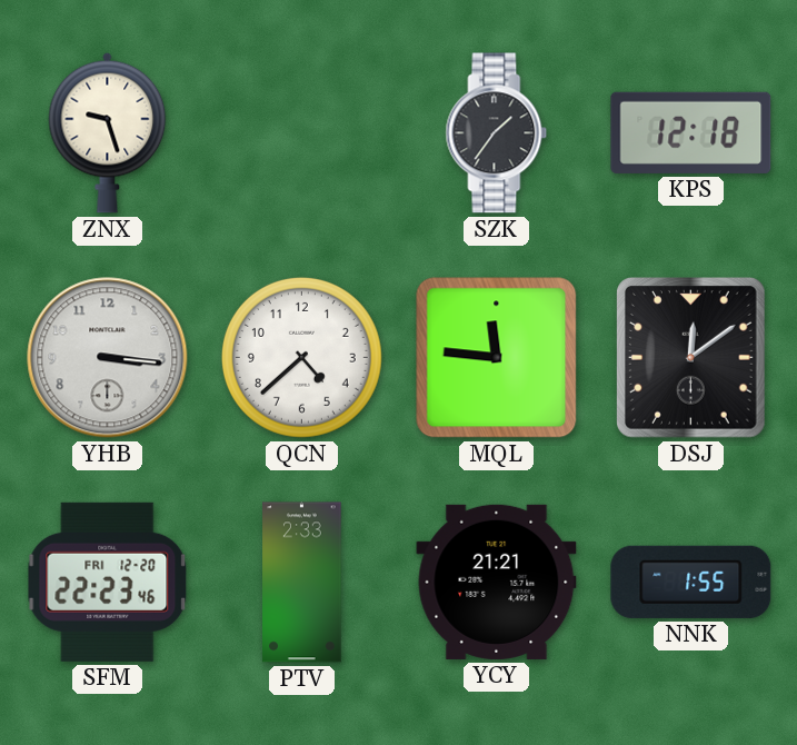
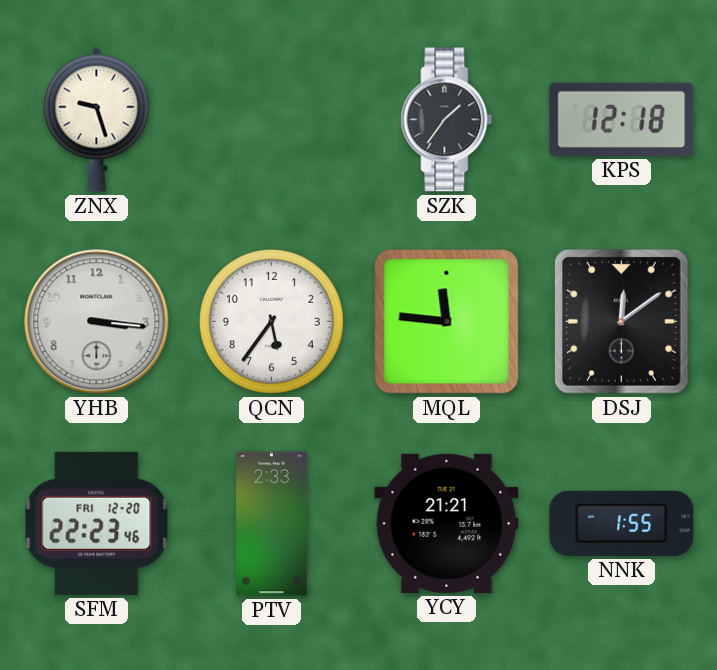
QCN: 4:38 -> 5:36
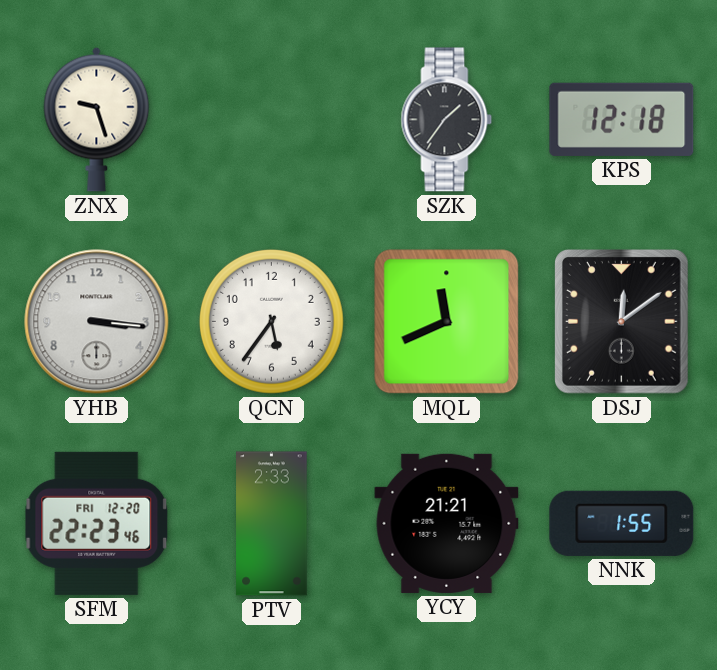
MQL: 11:46 -> 11:41
